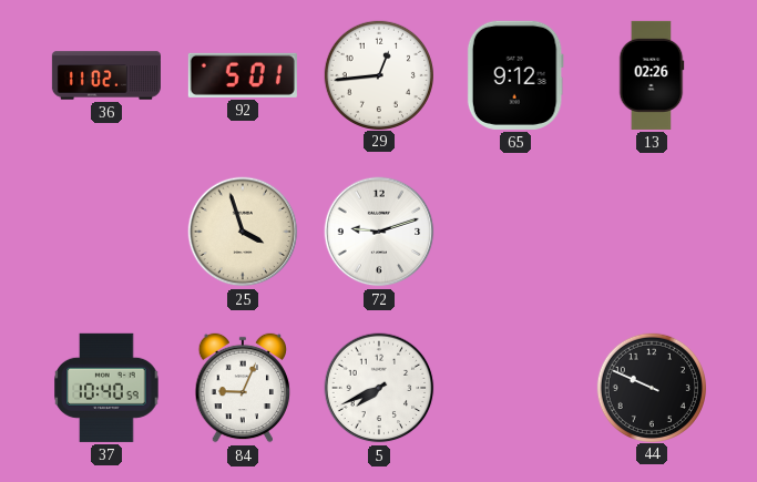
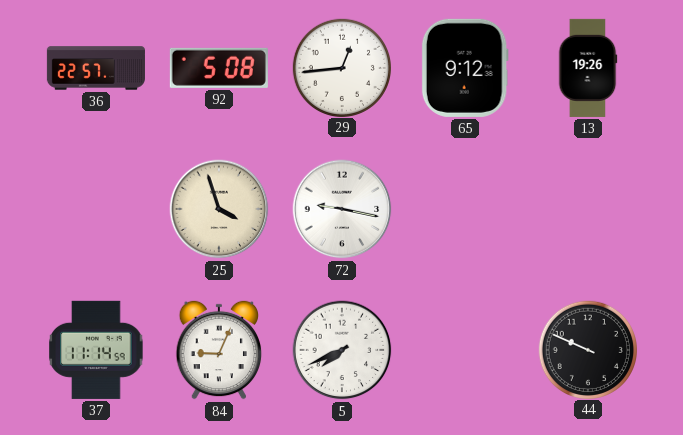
36: 11:02 -> 22:57
92: 5:01 -> 5:08
13: 02:26 -> 19:26
72: 9:12 -> 9:17
37: 10:40 -> 11:14
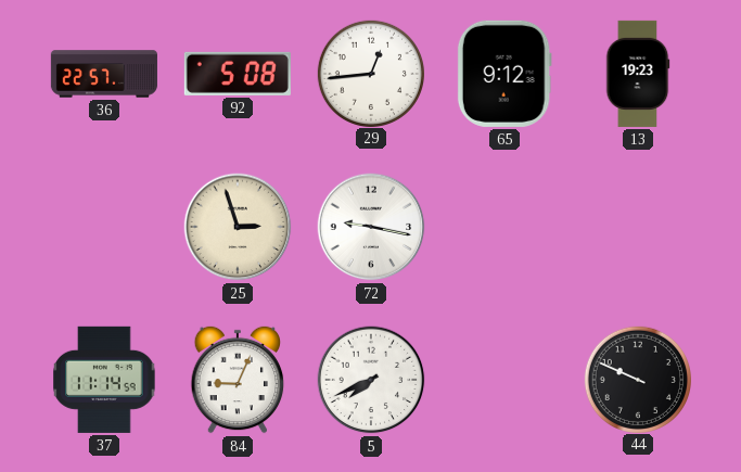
13: 19:26 -> 19:23
25: 3:57 -> 2:57
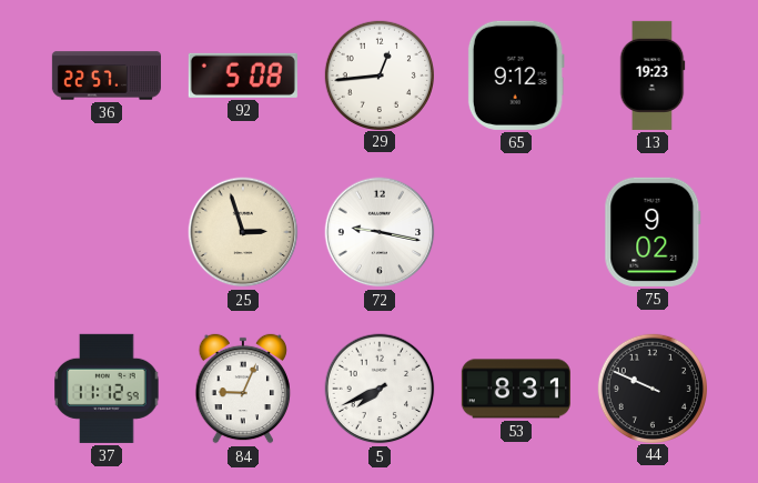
75: none -> 9:02
37: 11:14 -> 11:12
53: none -> 8:31
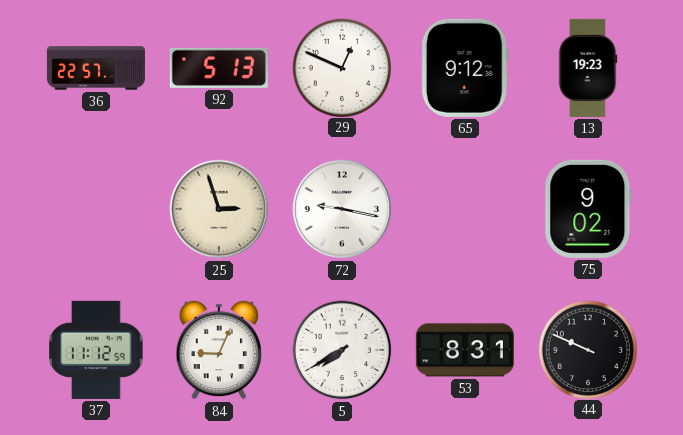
92: 5:08 -> 5:13
29: 12:44 -> 12:49
5: 7:41 -> 7:40
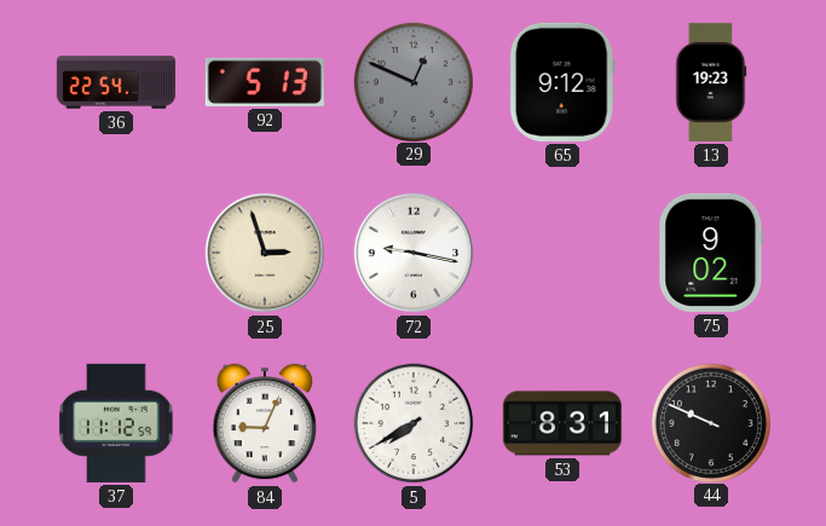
36: 22:57 -> 22:54
29 dial: white -> grey
